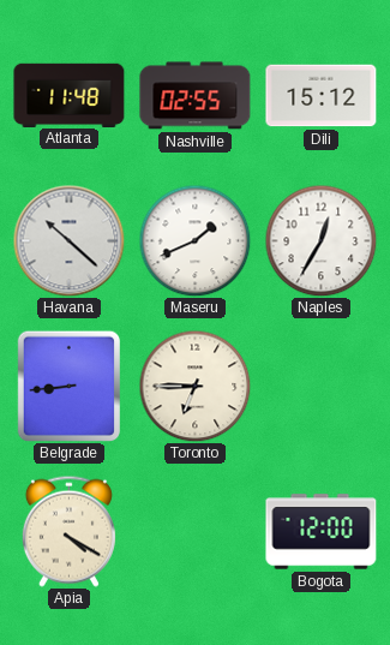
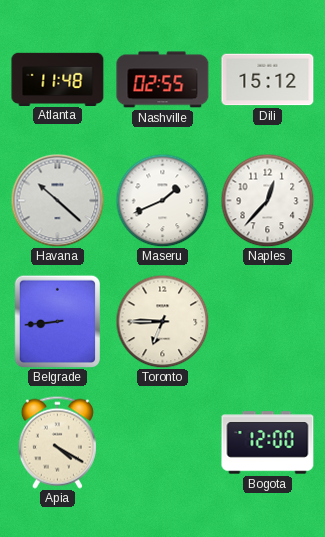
Naples: 12:35 -> 12:37
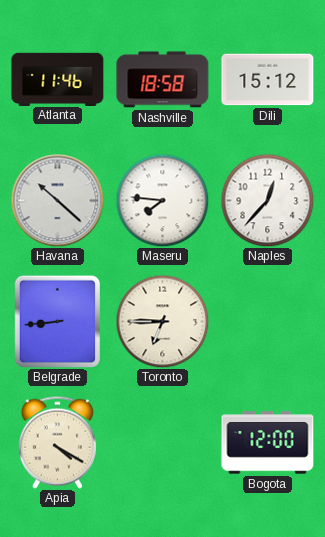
Atlanta: 11:48 -> 11:46
Nashville: 02:55 -> 18:58
Maseru: 1:41 -> 7:46
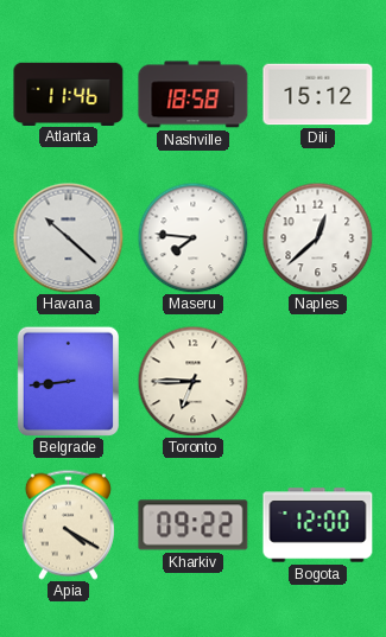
Naples: 12:37 -> 12:38
Kharkiv: none -> 09:22
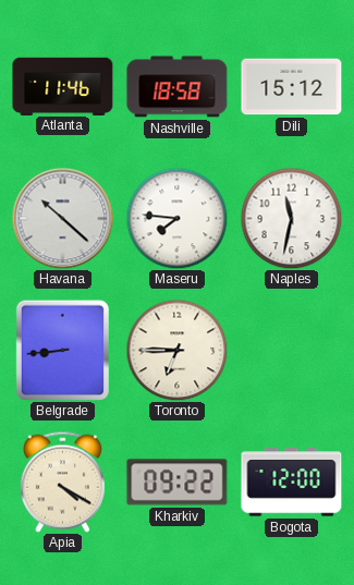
Naples: 12:38 -> 11:32
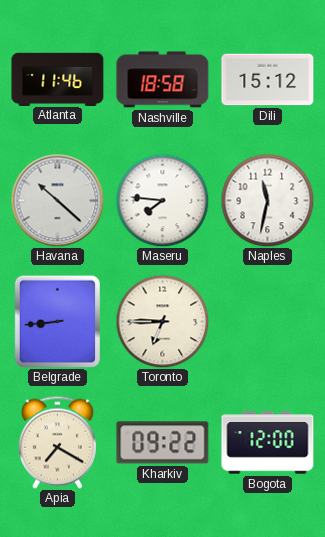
Apia: 4:20 -> 7:20
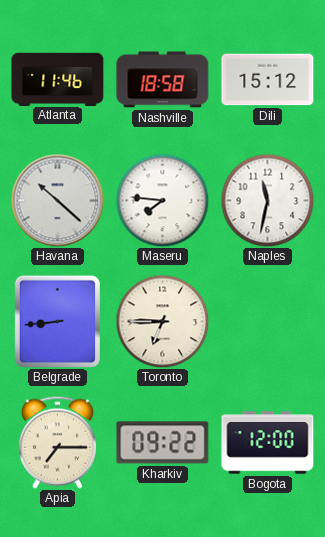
Apia: 7:20 -> 7:15
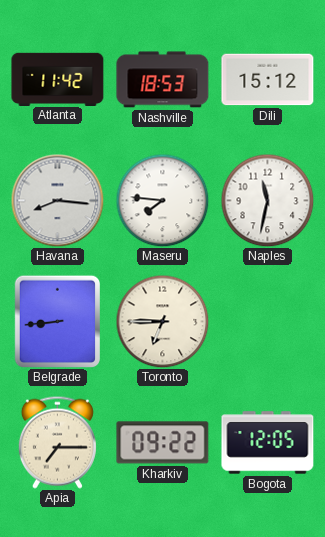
Atlanta: 11:46 -> 11:42
Nashville: 18:58 -> 18:53
Havana: 10:22 -> 8:16
Bogota: 12:00 -> 12:05
